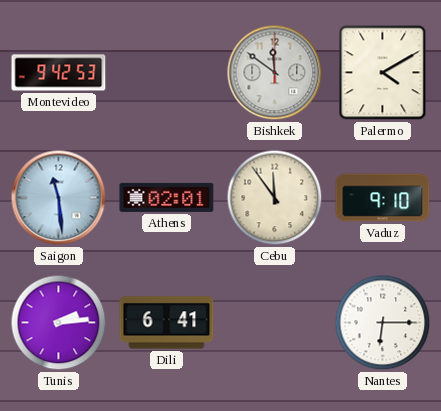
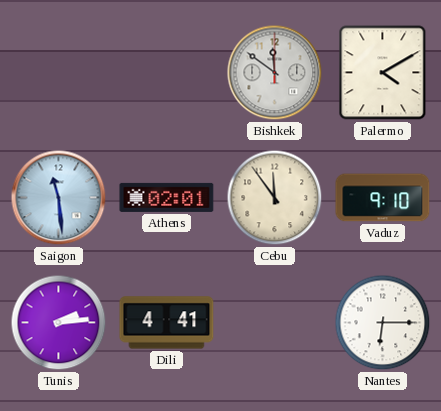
Montevideo: 9:42 -> none
Dili: 6:41 -> 4:41
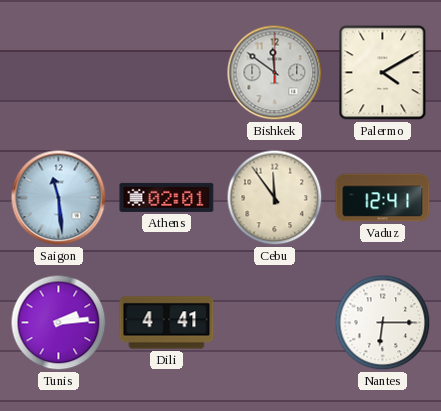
Vaduz: 9:10 -> 12:41
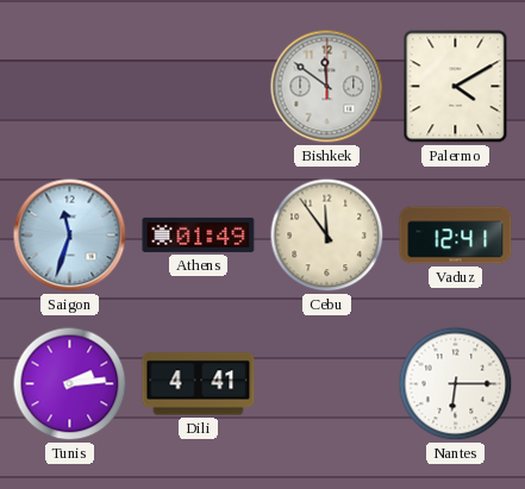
Saigon: 11:29 -> 11:33
Athens: 02:01 -> 01:49
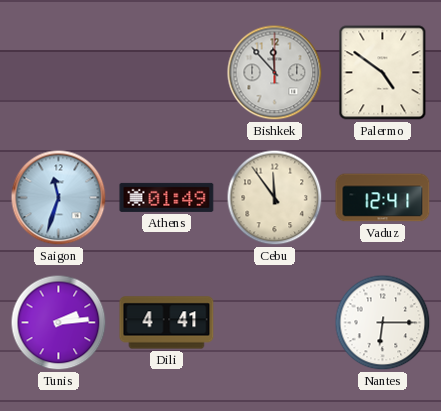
Bishkek: 11:51 -> 11:53
Palermo: 4:10 -> 4:51
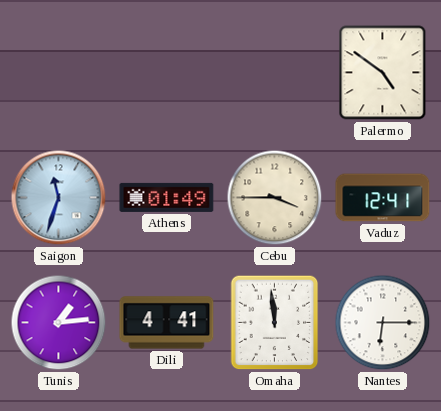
Bishkek: 11:53 -> none
Cebu: 11:54 -> 3:45
Tunis: 2:14 -> 1:14
Omaha: none -> 11:59
